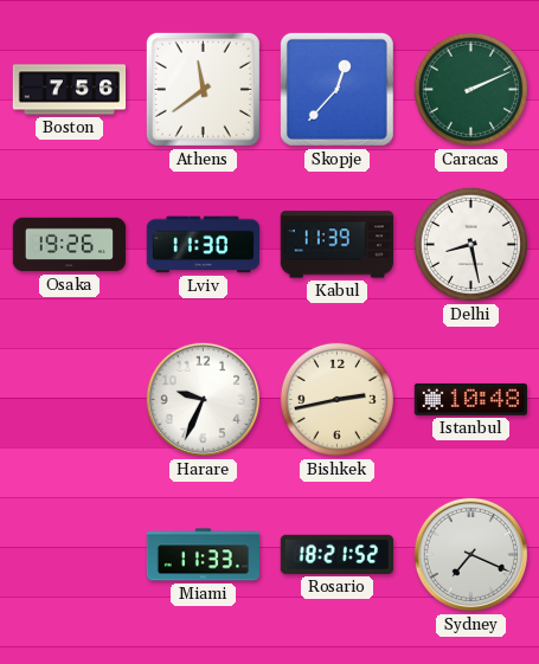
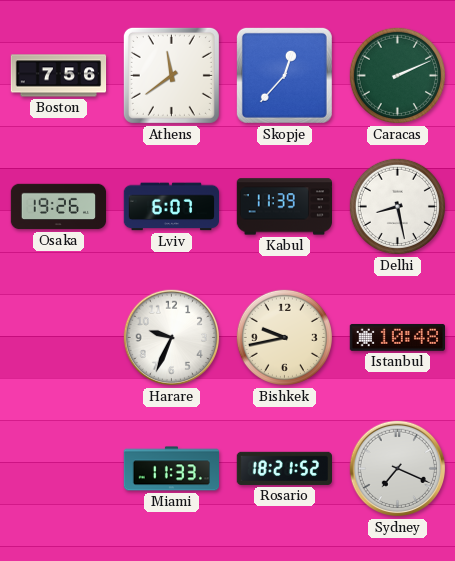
Lviv: 11:30 -> 6:07
Bishkek: 2:43 -> 9:43
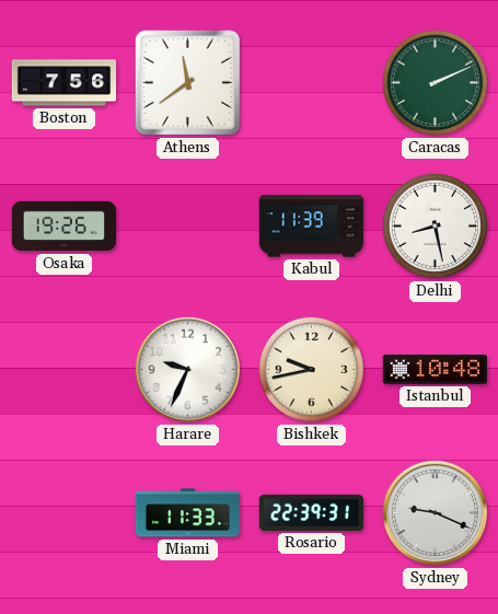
Skopje: 12:37 -> none
Lviv: 6:07 -> none
Rosario: 18:21 -> 22:39
Sydney: 7:19 -> 9:19
